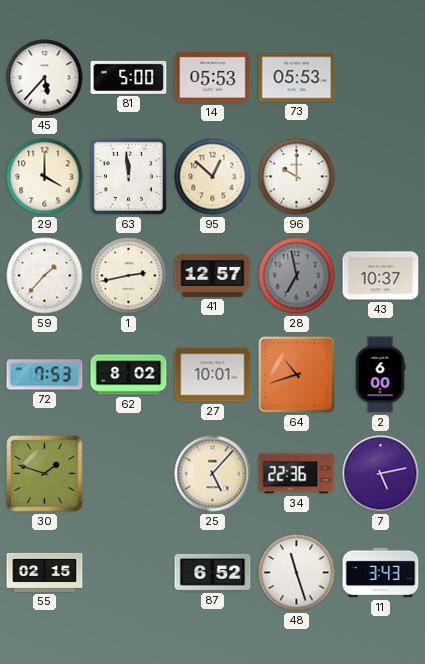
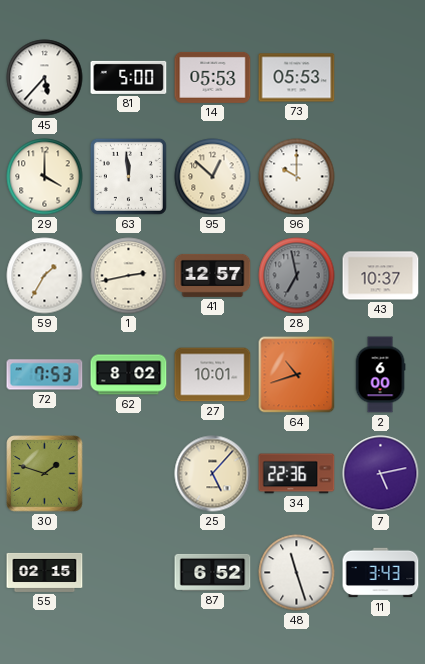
59: 1:37 -> 1:35
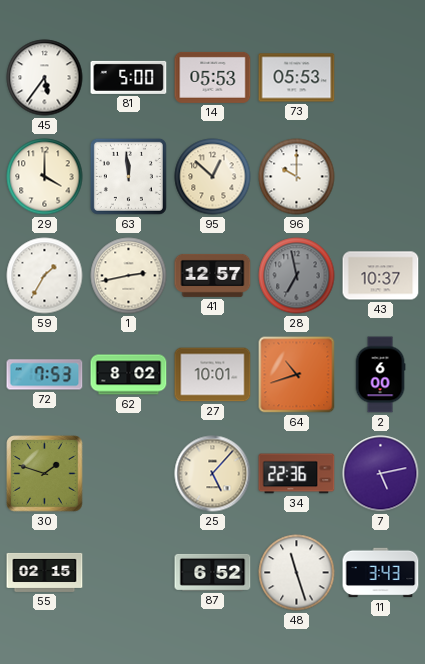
45: 5:37 -> 5:36
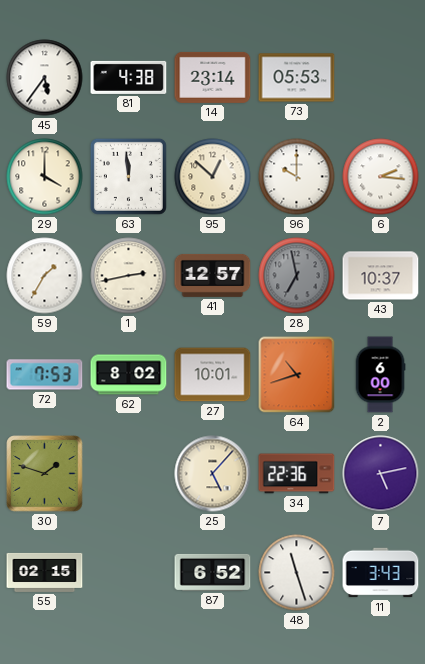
81: 5:00 -> 4:38
14: 05:53 -> 23:14
6: none -> 2:16
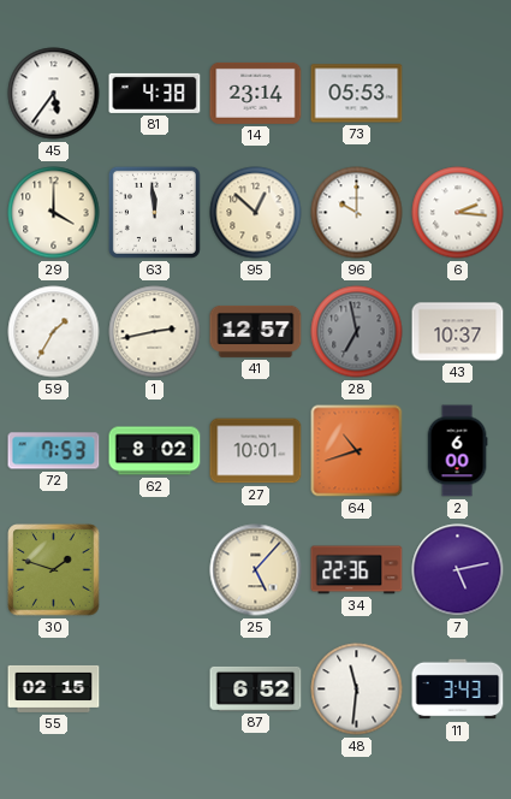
48: 11:27 -> 11:31
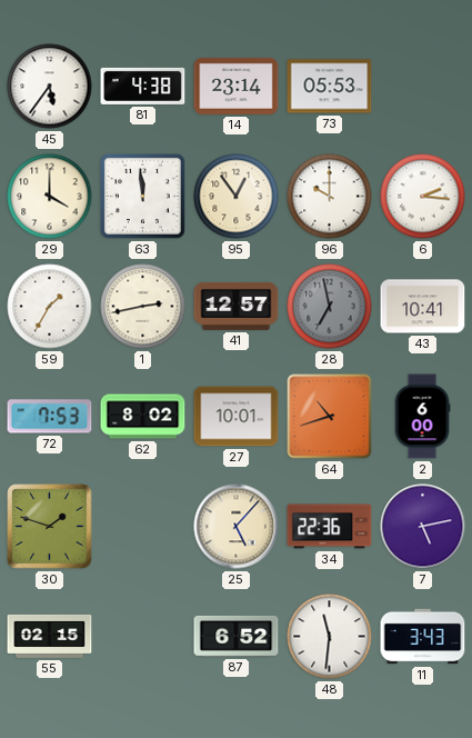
95: 12:52 -> 12:54
43: 10:37 -> 10:41
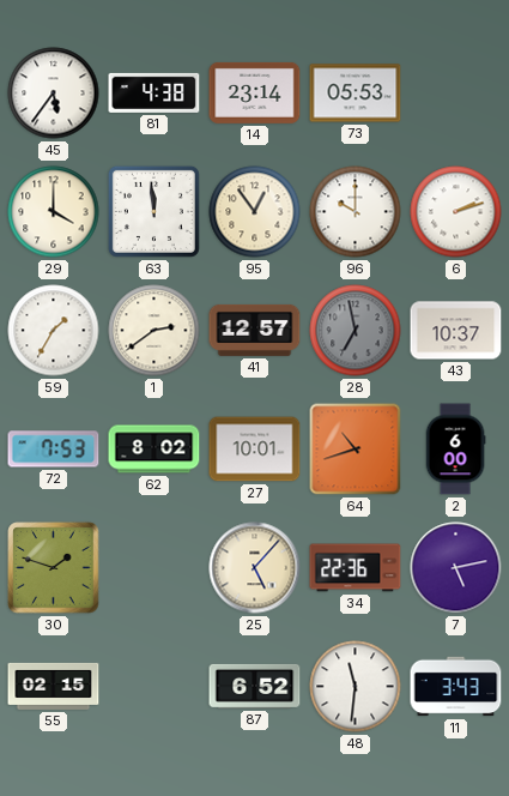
6: 2:16 -> 2:12
1: 2:43 -> 2:39
43: 10:41 -> 10:37
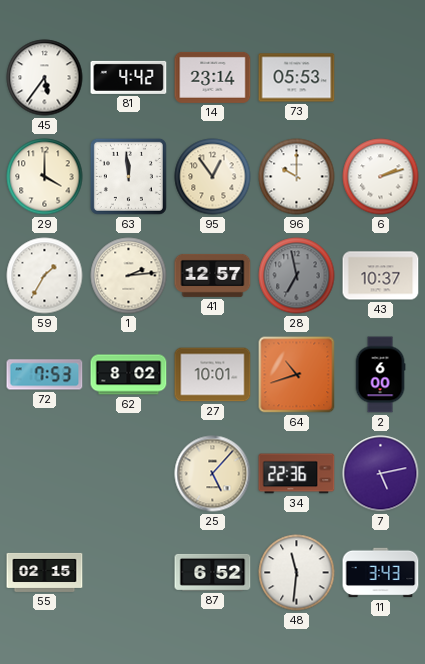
81: 4:38 -> 4:42
1: 2:39 -> 2:14
30: 1:48 -> none
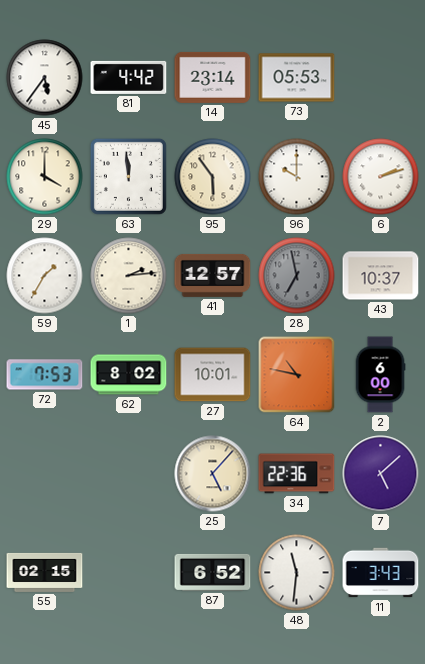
95: 12:54 -> 5:54
64: 10:42 -> 10:47
7: 5:13 -> 5:08
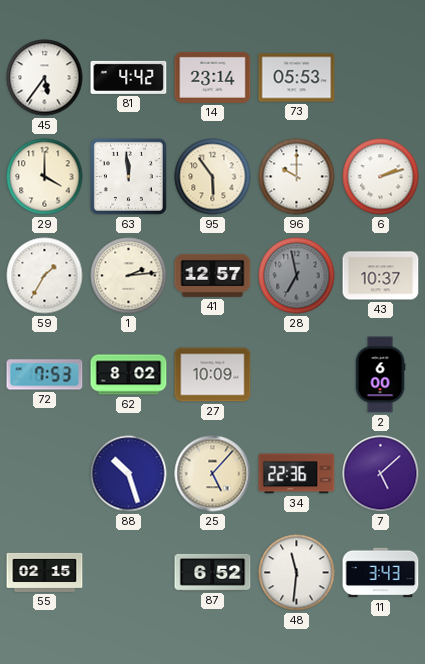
27: 10:01 -> 10:09
64: 10:47 -> none
88: none -> 10:27
